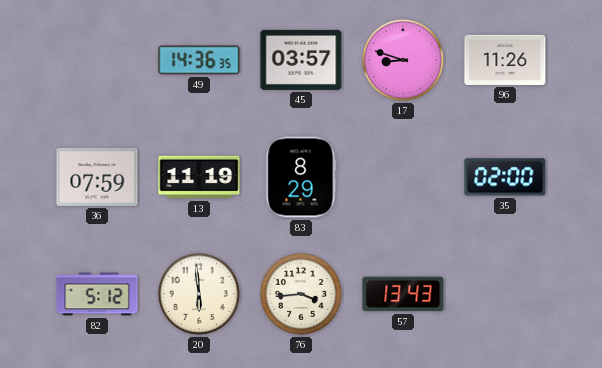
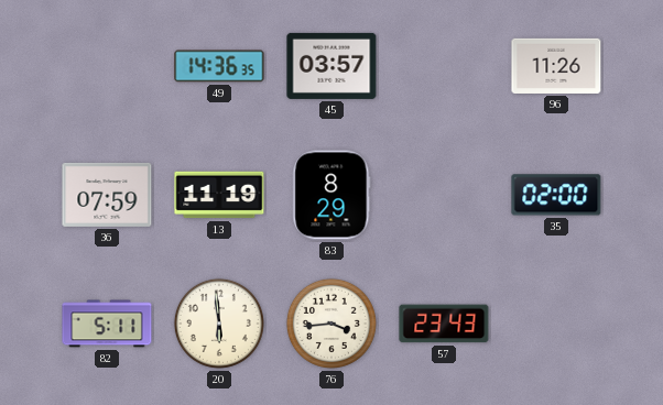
17: 8:48 -> none
82: 5:12 -> 5:11
57: 13:43 -> 23:43
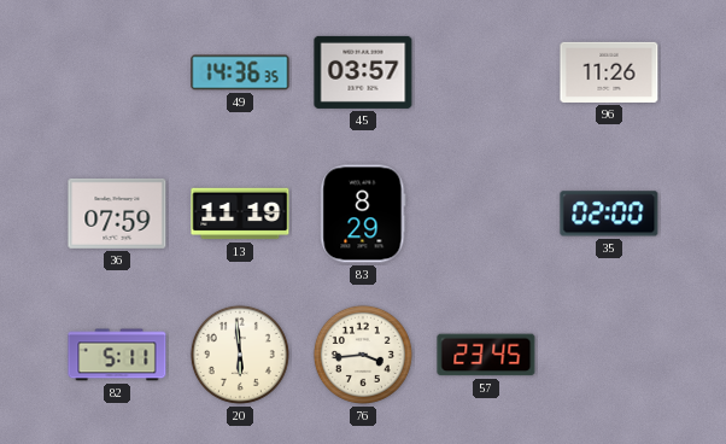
57: 23:43 -> 23:45
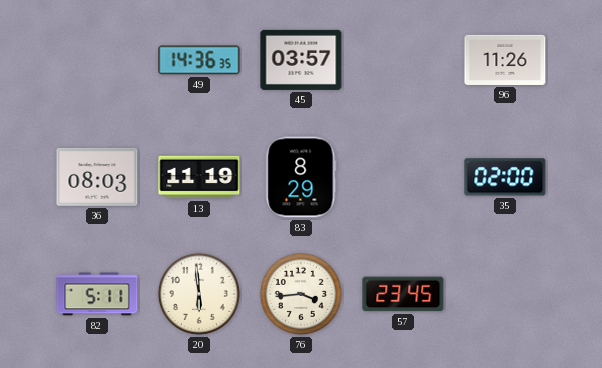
36: 07:59 -> 08:03
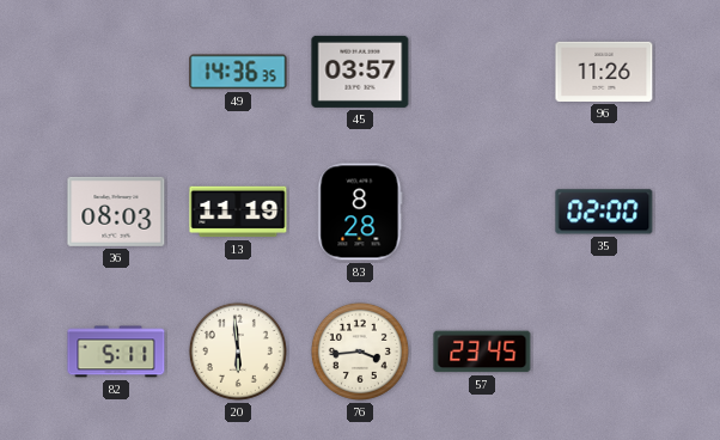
83: 8:29 -> 8:28
